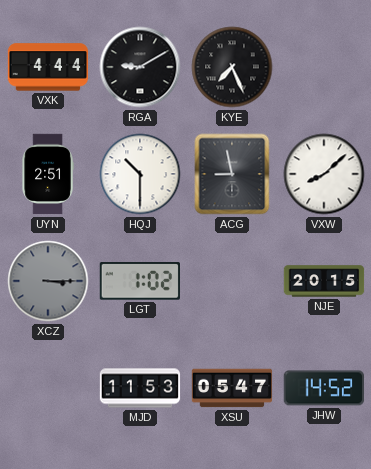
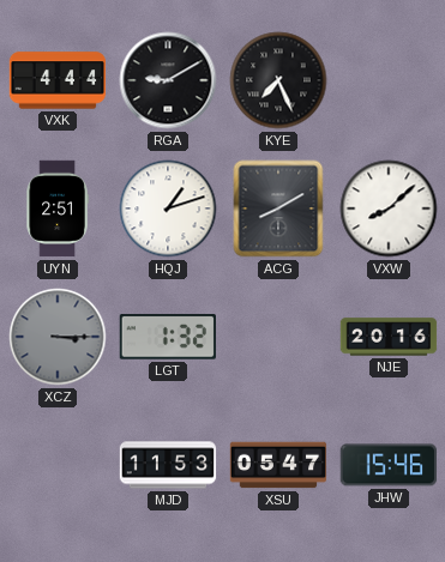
HQJ: 10:30 -> 1:12
ACG: 8:58 -> 8:10
LGT: 1:02 -> 1:32
NJE: 20:15 -> 20:16
JHW: 14:52 -> 15:46
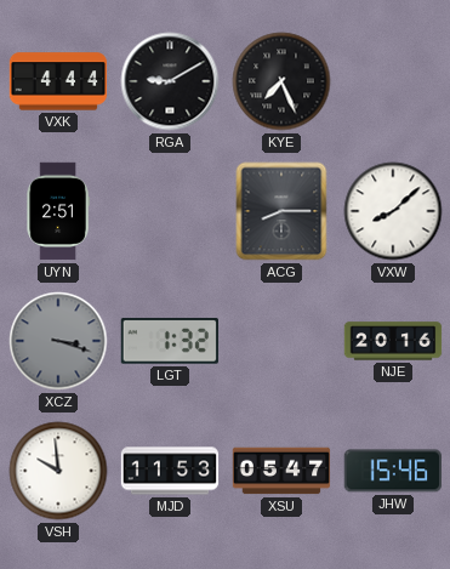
HQJ: 1:12 -> none
ACG: 8:10 -> 8:15
XCZ: 3:15 -> 3:18
VSH: none -> 9:59
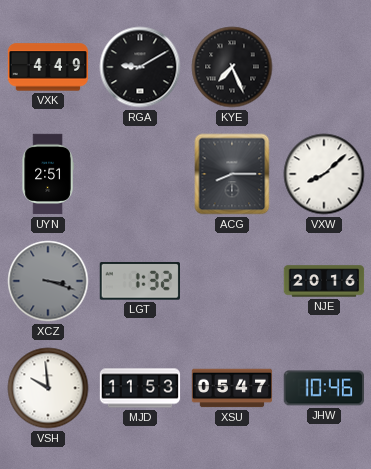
VXK: 4:44 -> 4:49
JHW: 15:46 -> 10:46
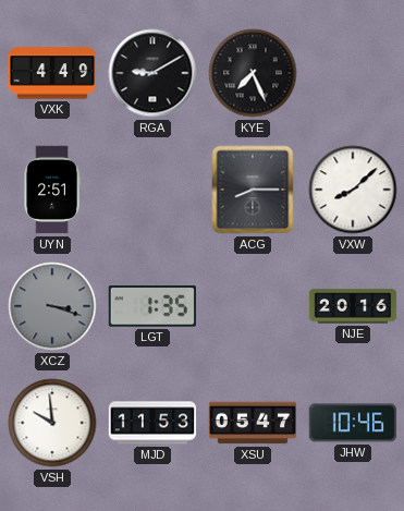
LGT: 1:32 -> 1:35
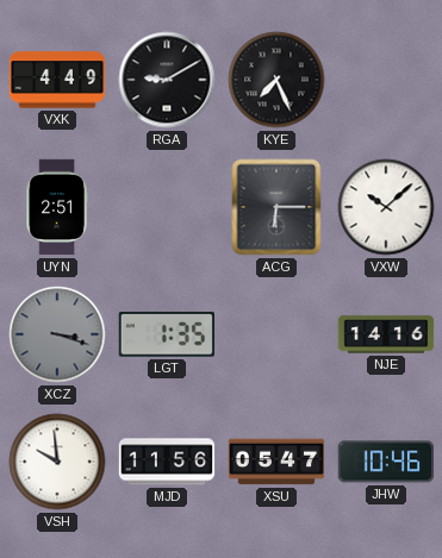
ACG: 8:15 -> 6:15
VXW: 8:08 -> 10:08
NJE: 20:16 -> 14:16
MJD: 11:53 -> 11:56
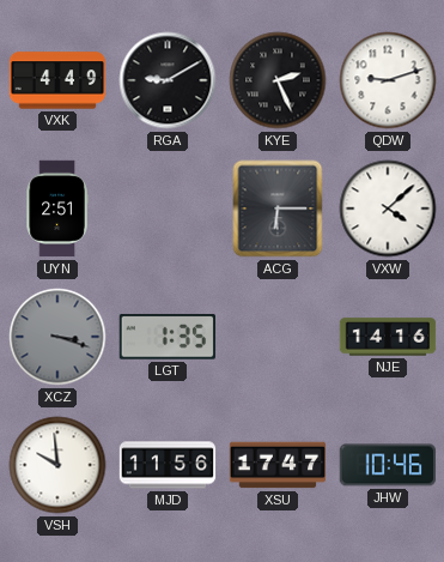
KYE: 7:26 -> 2:26
QDW: none -> 9:12
VXW: 10:08 -> 4:08
XSU: 05:47 -> 17:47
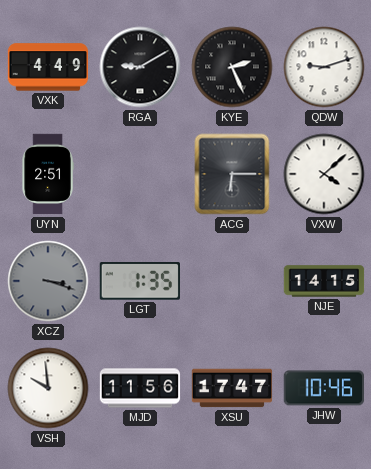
NJE: 14:16 -> 14:15
